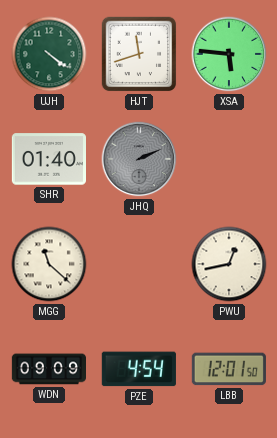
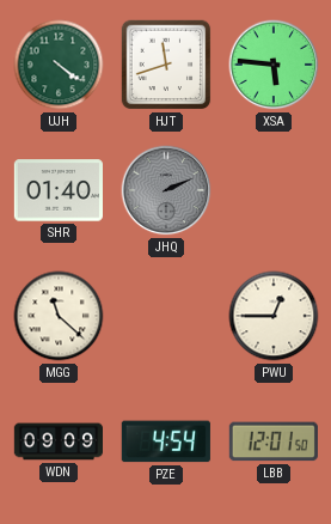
PWU: 12:43 -> 12:45
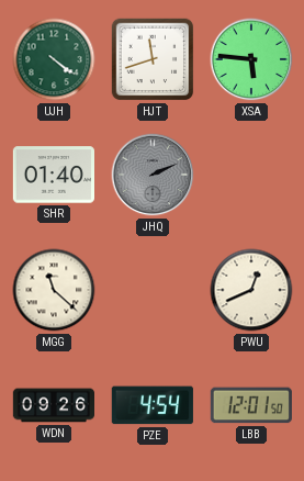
PWU: 12:45 -> 12:41
WDN: 09:09 -> 09:26
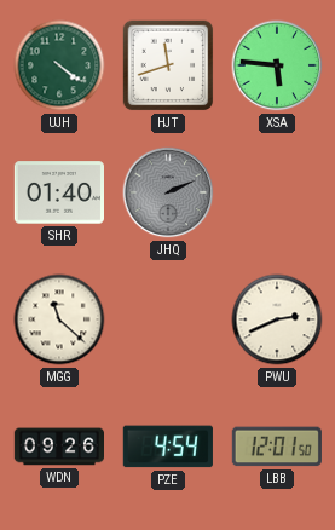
PWU: 12:41 -> 2:41
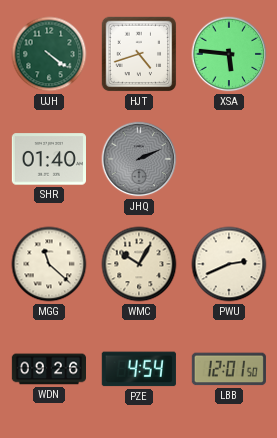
HJT: 11:42 -> 4:42
WMC: none -> 10:05
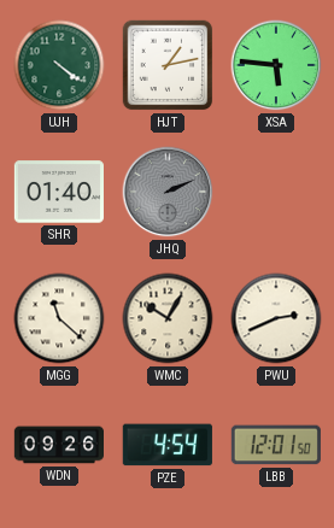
HJT: 4:42 -> 1:13
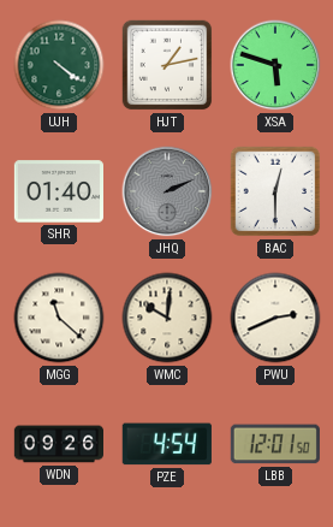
XSA: 5:46 -> 5:48
BAC: none -> 12:30
WMC: 10:05 -> 10:01
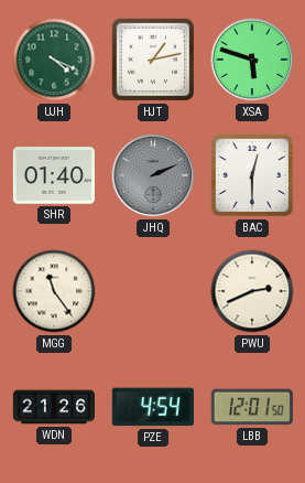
UJH: 4:21 -> 4:19
MGG: 11:22 -> 11:24
WMC: 10:01 -> none
WDN: 09:26 -> 21:26
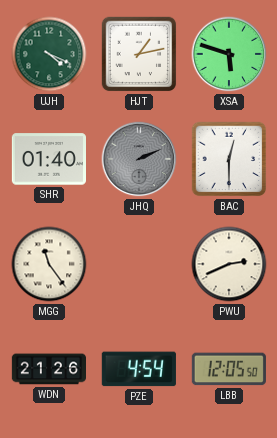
LBB: 12:01 -> 12:05
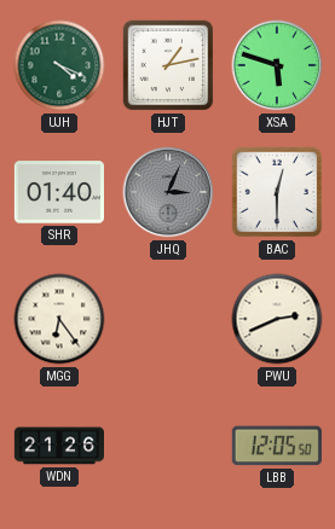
JHQ: 2:11 -> 3:04
MGG: 11:24 -> 6:24
PZE: 4:54 -> none
